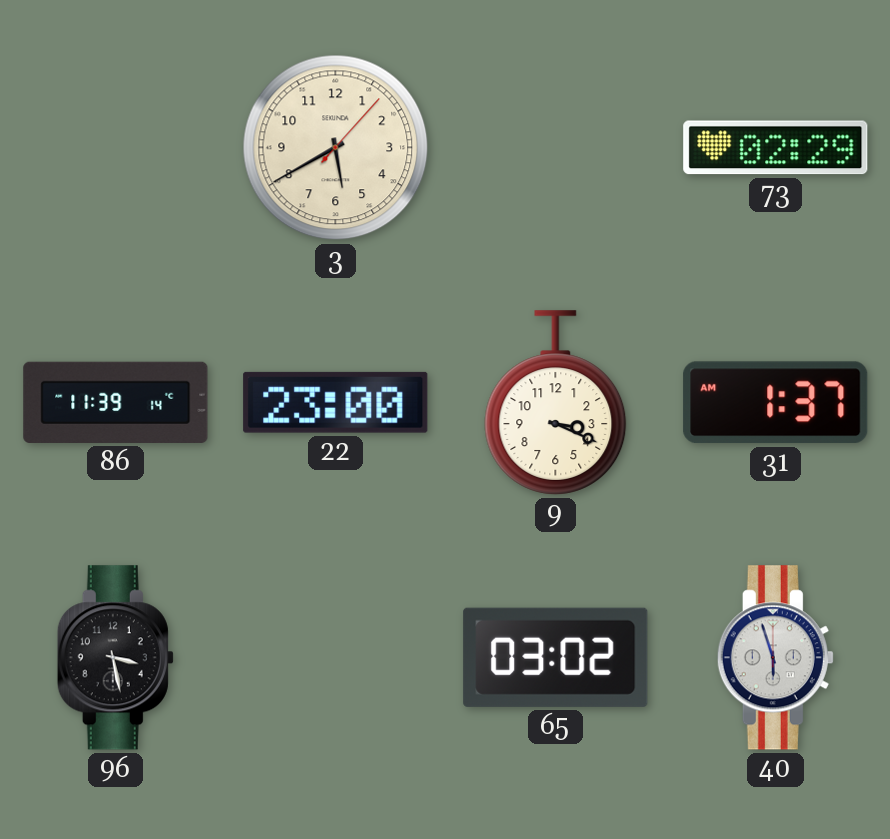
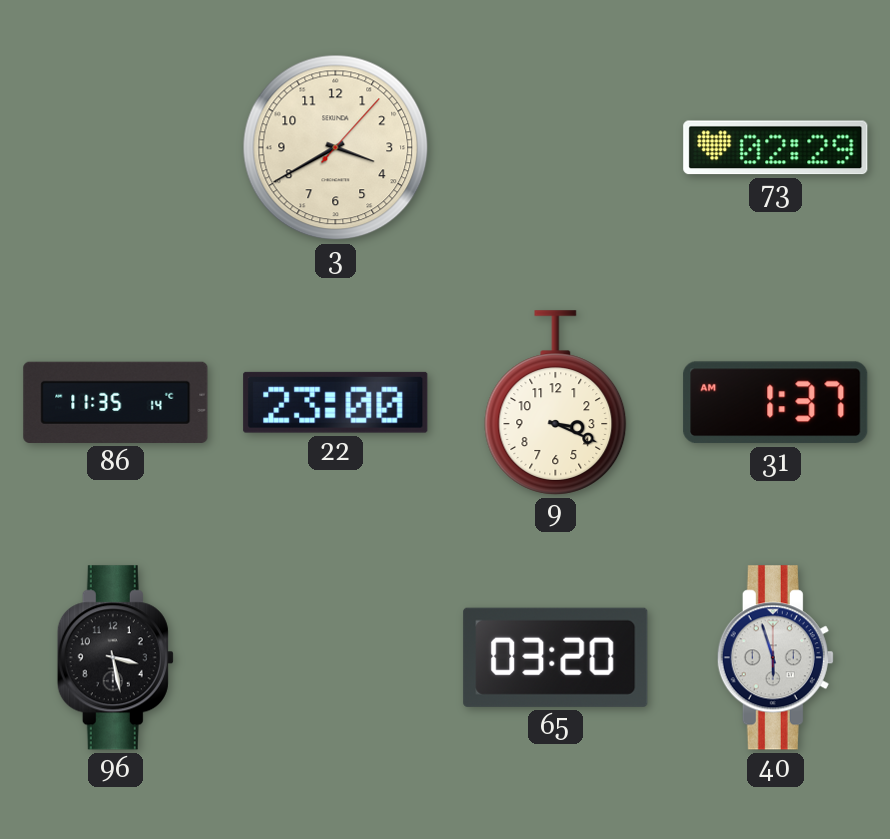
3: 5:40 -> 3:40
86: 11:39 -> 11:35
65: 03:02 -> 03:20
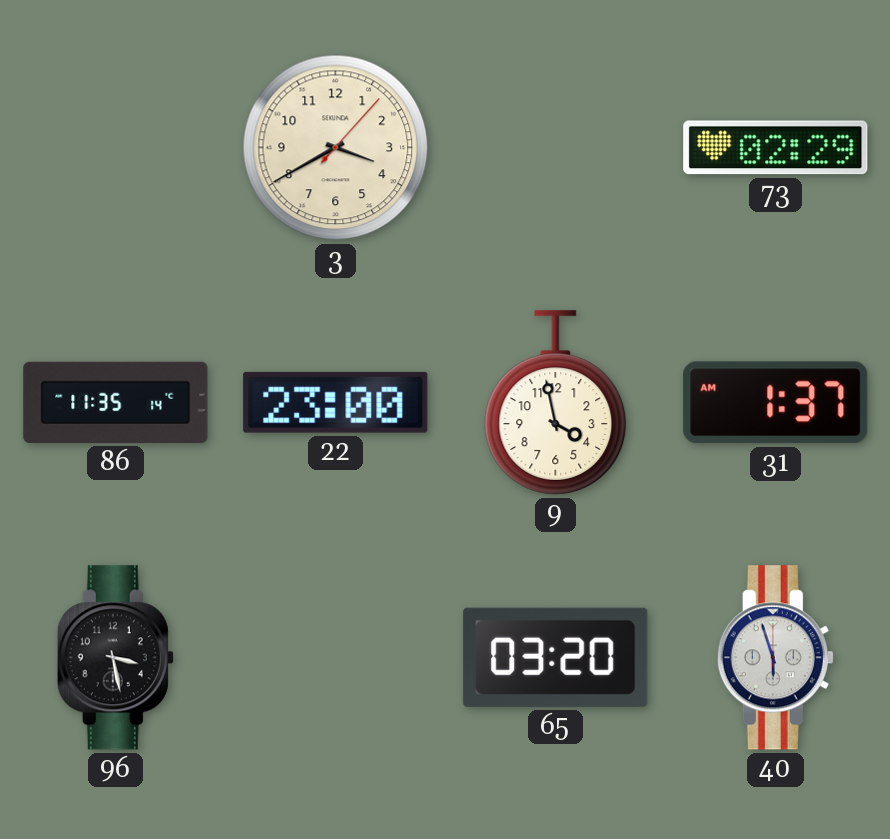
9: 3:19 -> 3:58
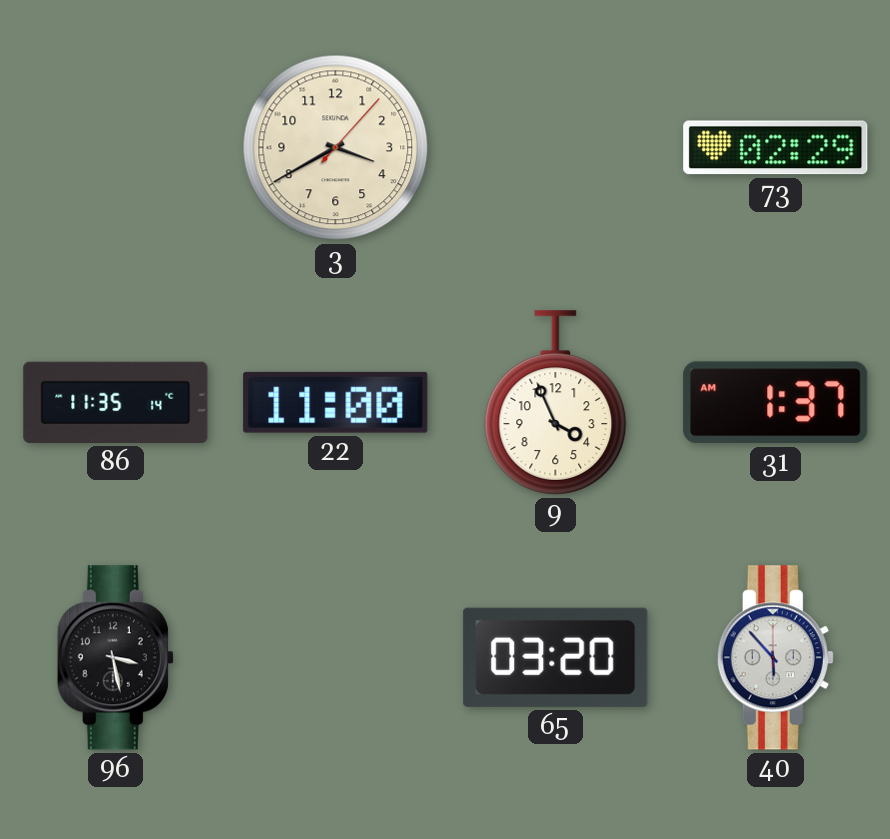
22: 23:00 -> 11:00
9: 3:58 -> 3:56
40: 5:57 -> 5:53
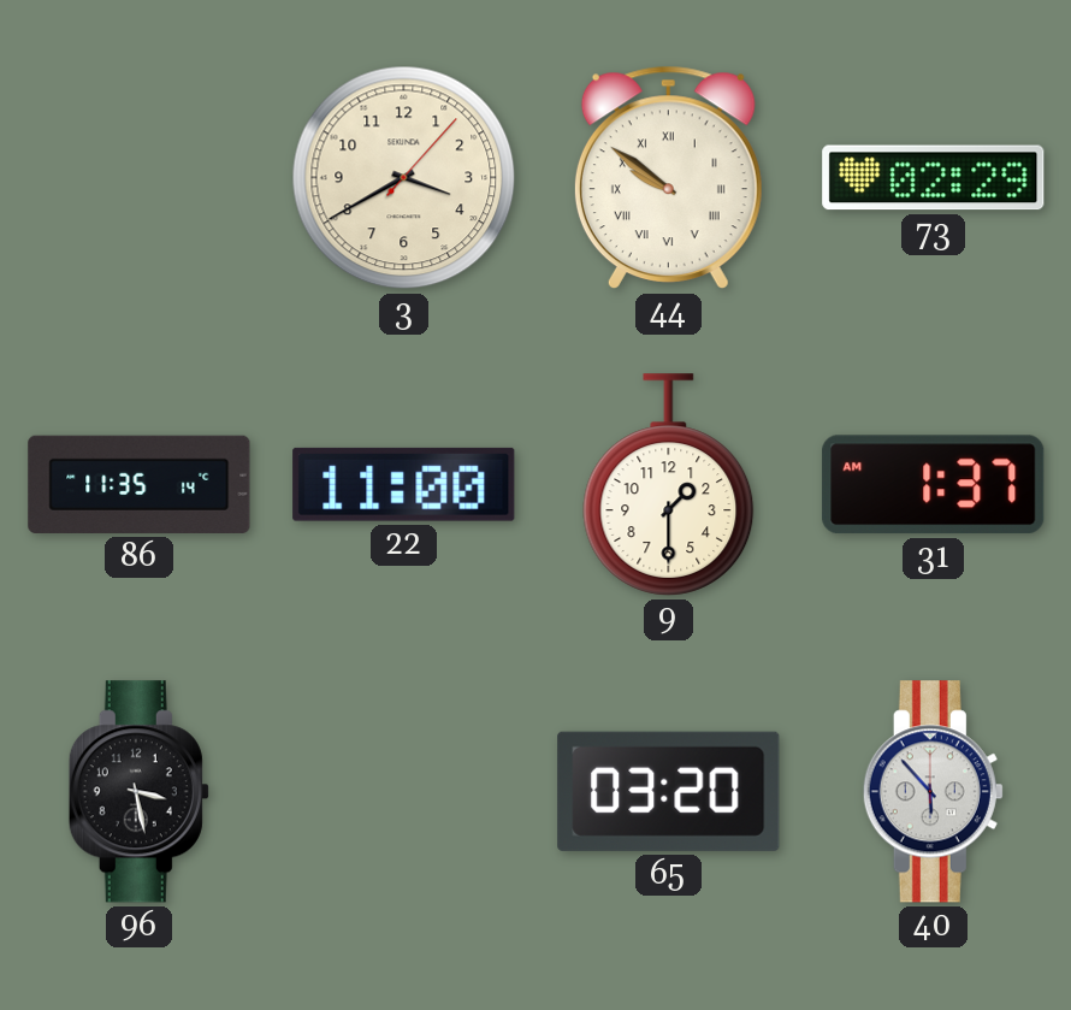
44: none -> 9:51
9: 3:56 -> 1:30
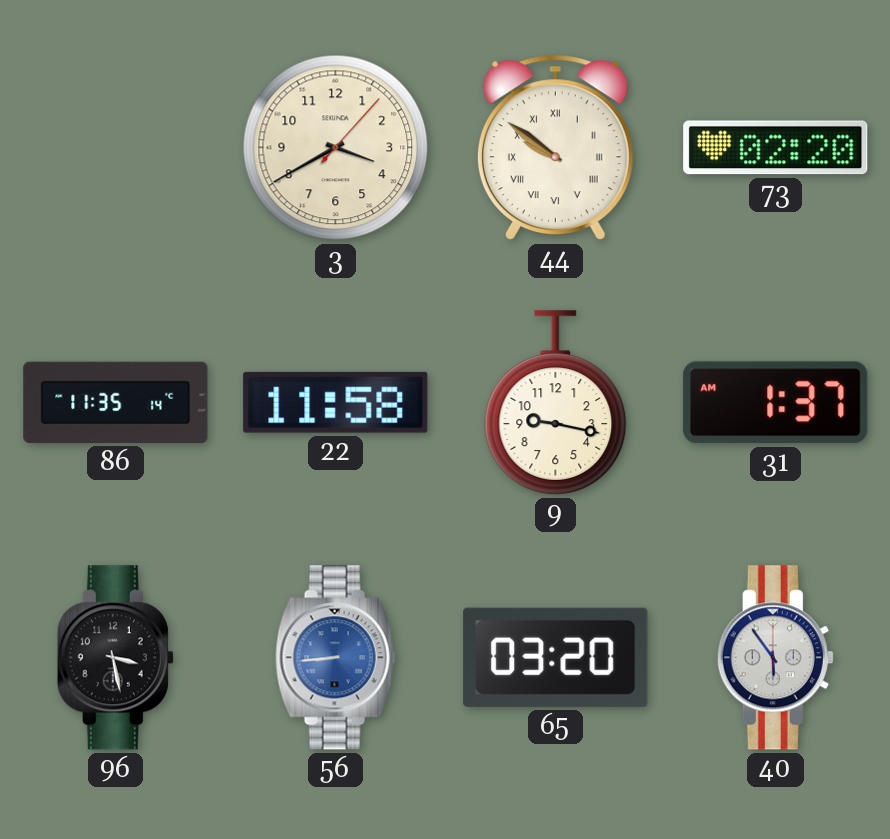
73: 02:29 -> 02:20
22: 11:00 -> 11:58
9: 1:30 -> 9:17
56: none -> 8:44
40: 5:53 -> 5:54
